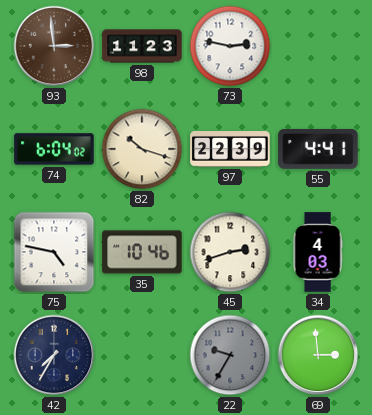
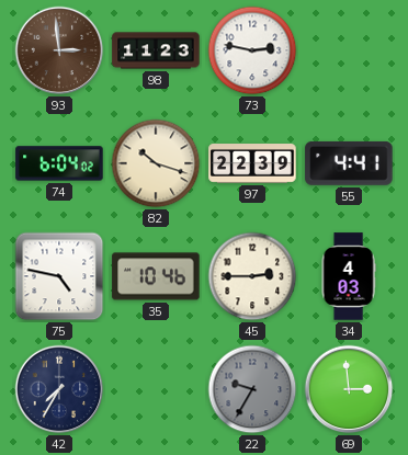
45: 2:42 -> 2:45
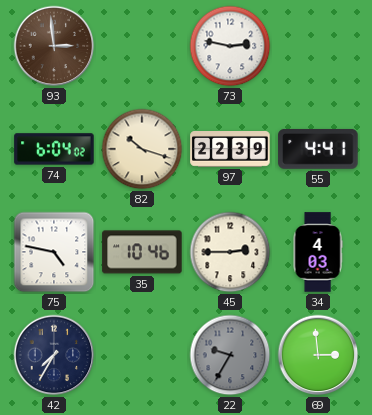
98: 11:23 -> none
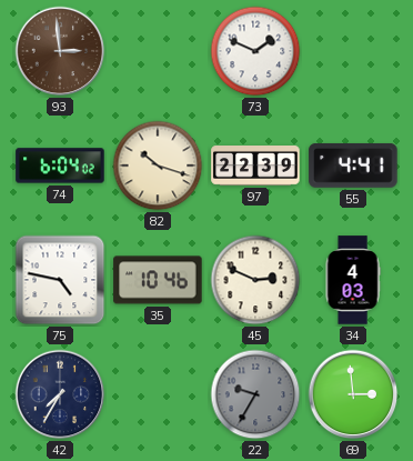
73: 2:47 -> 1:49
45: 2:45 -> 2:49
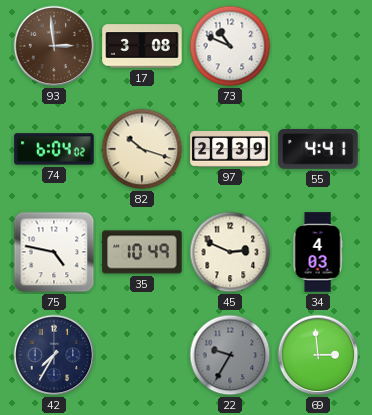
17: none -> 3:08
73: 1:49 -> 10:49
35: 10:46 -> 10:49
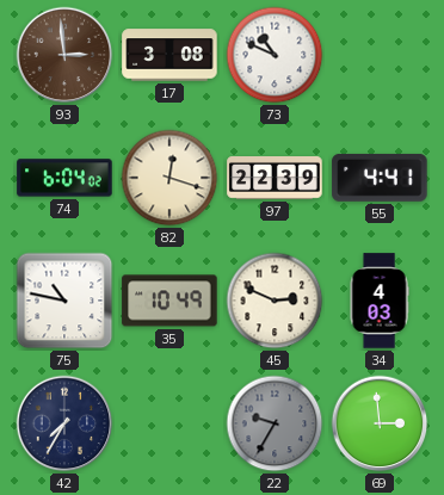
82: 10:18 -> 12:18
75: 4:47 -> 10:47
